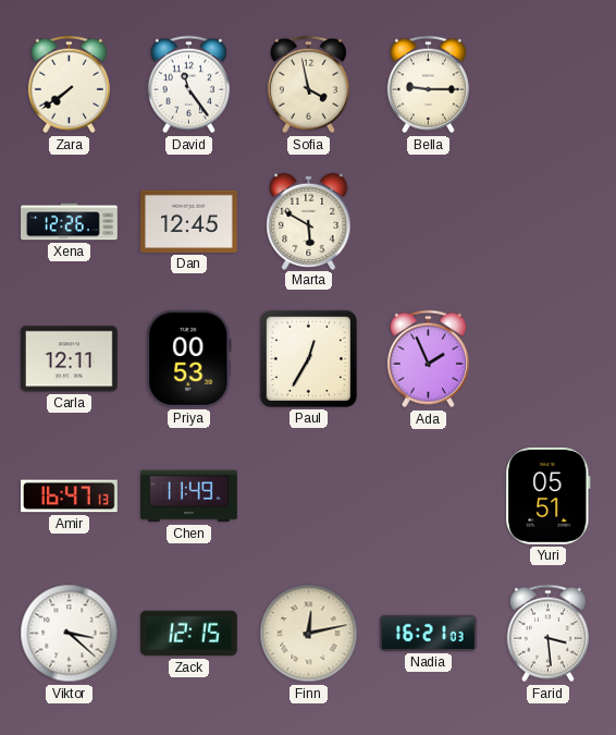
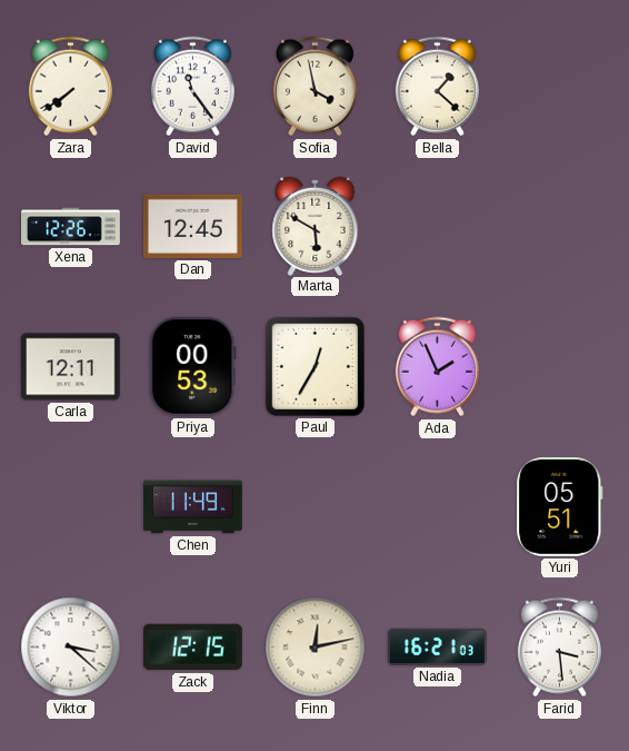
Bella: 9:15 -> 1:22
Amir: 16:47 -> none
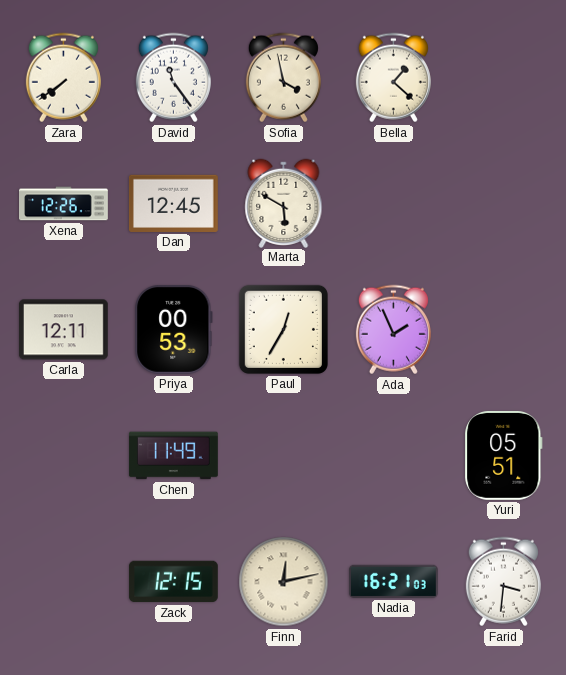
Viktor: 3:22 -> none
Farid: 3:29 -> 3:31
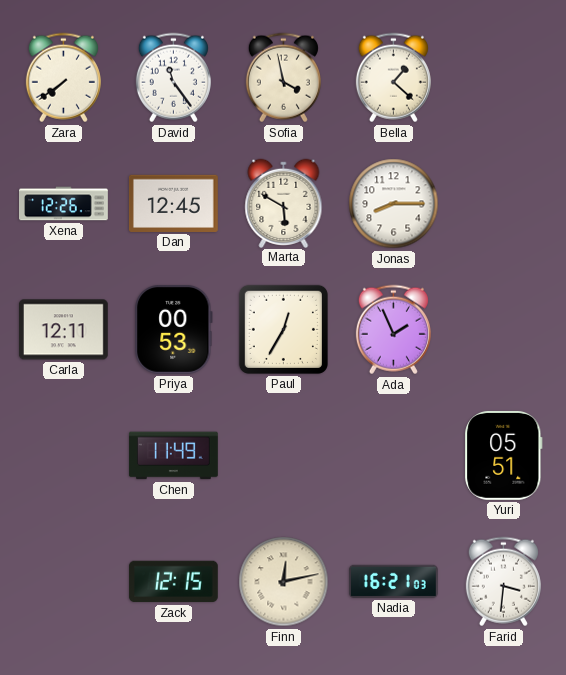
Jonas: none -> 8:15
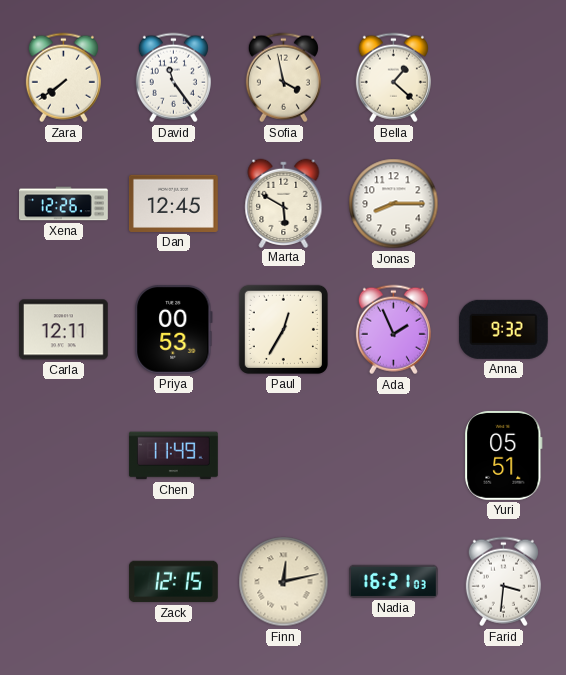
Anna: none -> 9:32
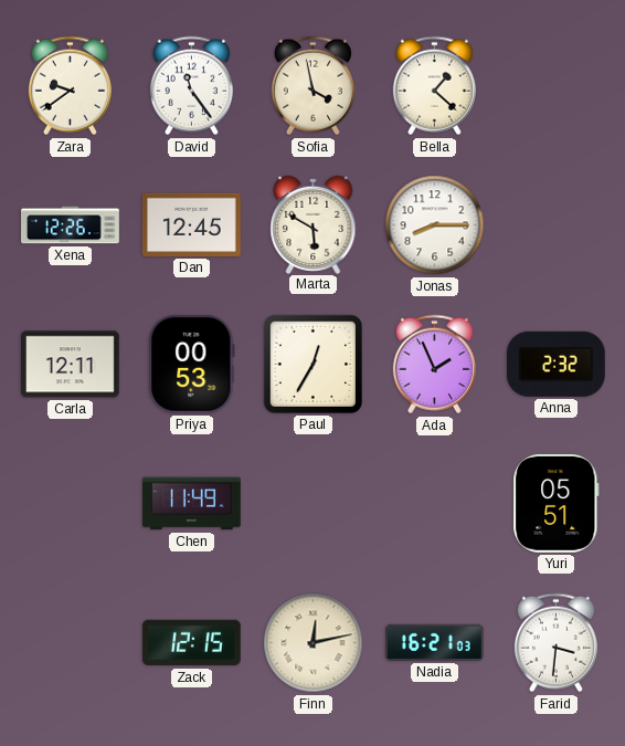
Zara: 7:39 -> 9:39
Anna: 9:32 -> 2:32
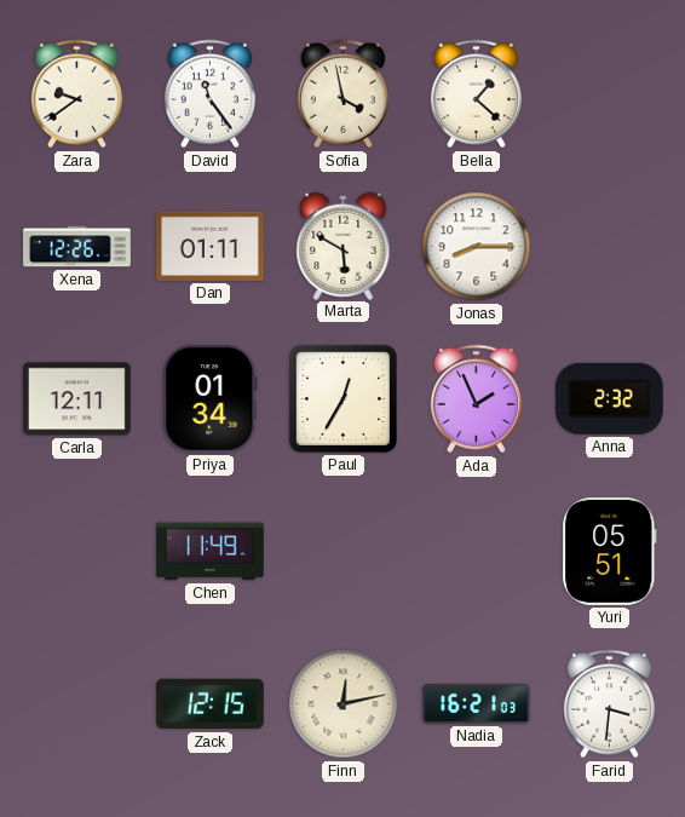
Dan: 12:45 -> 01:11
Priya: 00:53 -> 01:34
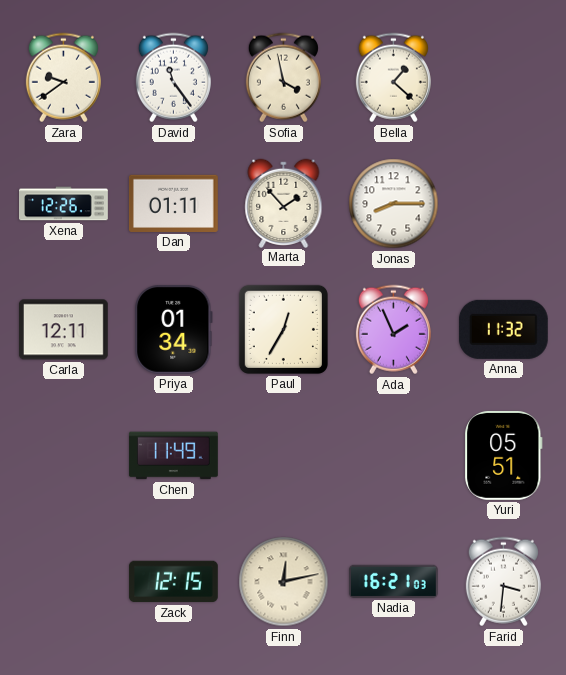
Marta: 5:50 -> 1:53
Anna: 2:32 -> 11:32
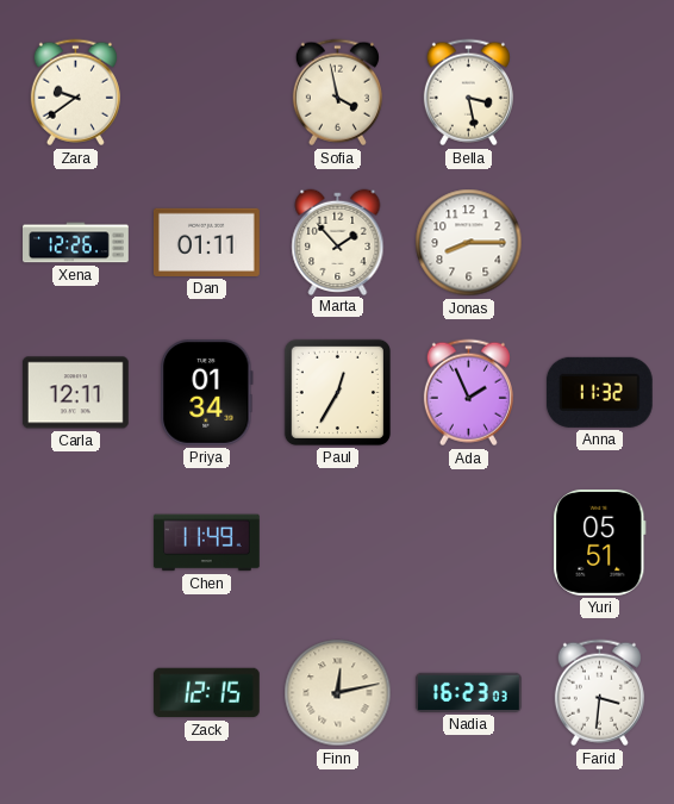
David: 11:24 -> none
Bella: 1:22 -> 3:28
Nadia: 16:21 -> 16:23
